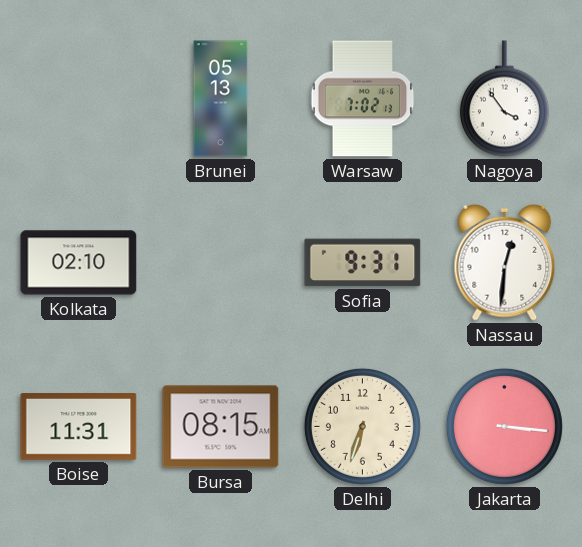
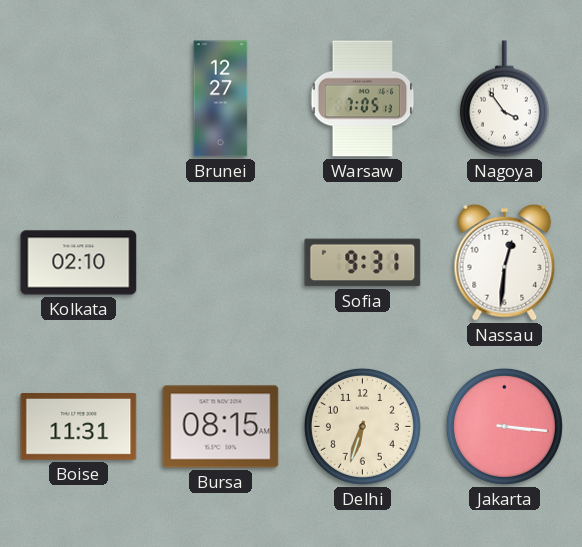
Brunei: 05:13 -> 12:27
Warsaw: 7:02 -> 7:05
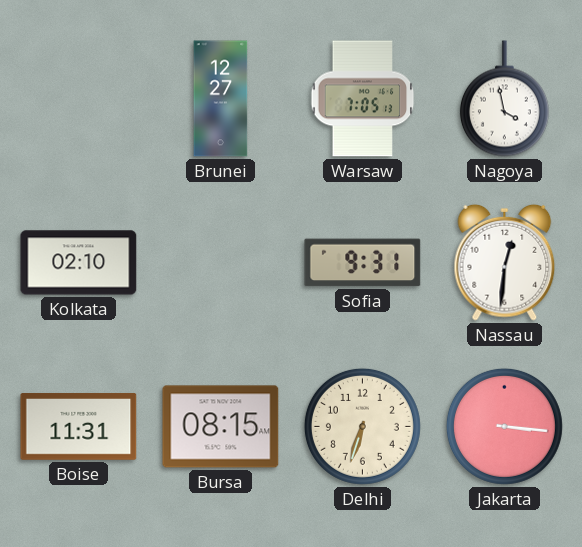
Nagoya: 3:54 -> 3:58
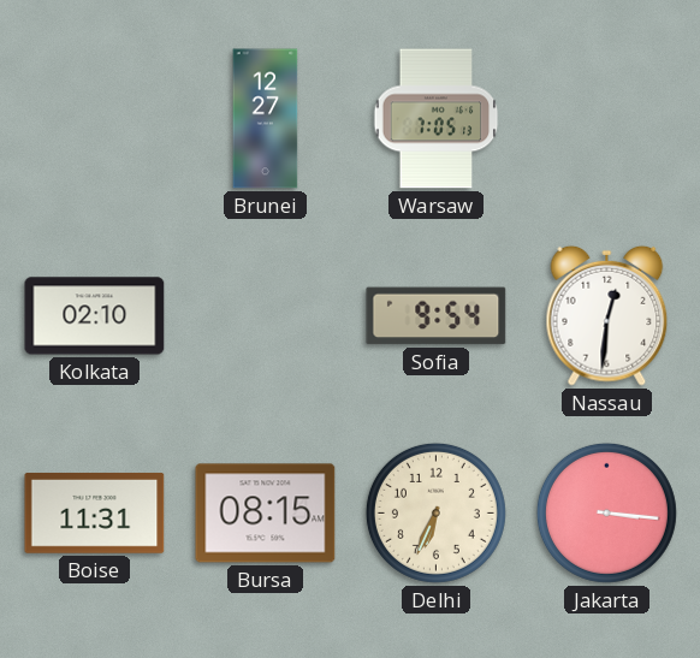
Nagoya: 3:58 -> none
Sofia: 9:31 -> 9:54
Delhi: 6:33 -> 6:34
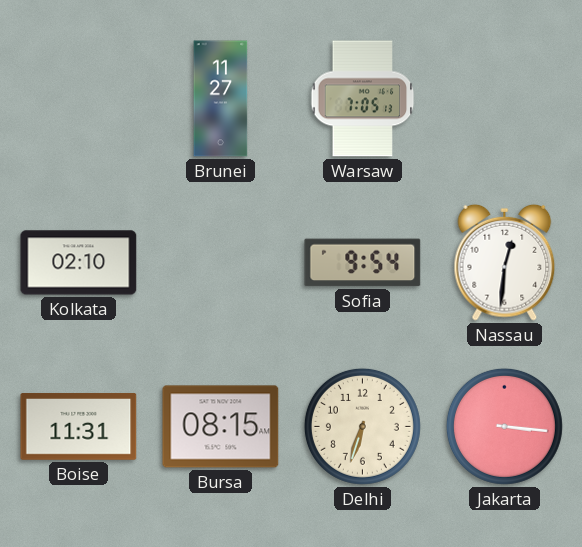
Brunei: 12:27 -> 11:27
Delhi: 6:34 -> 6:33
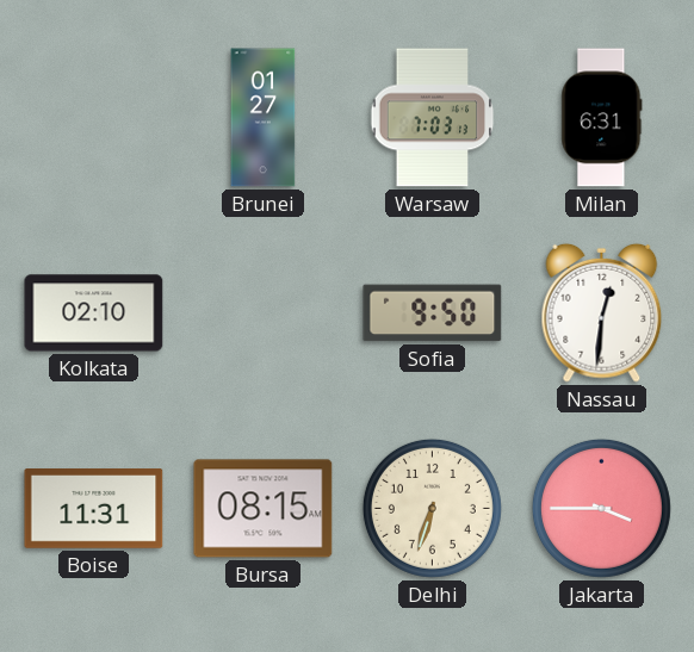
Brunei: 11:27 -> 01:27
Warsaw: 7:05 -> 7:03
Milan: none -> 6:31
Sofia: 9:54 -> 9:50
Jakarta: 3:16 -> 3:45
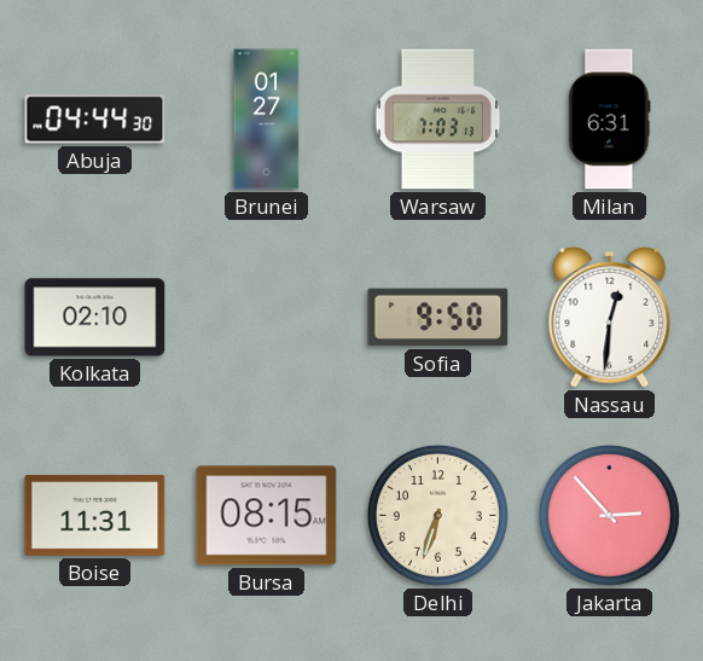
Abuja: none -> 04:44
Jakarta: 3:45 -> 2:53
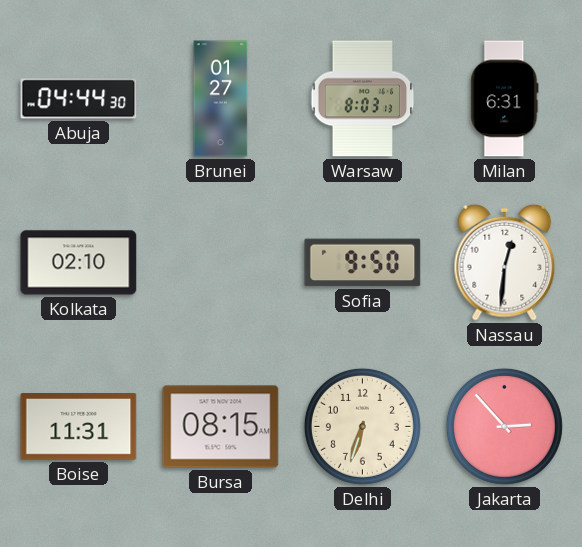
Warsaw: 7:03 -> 8:03
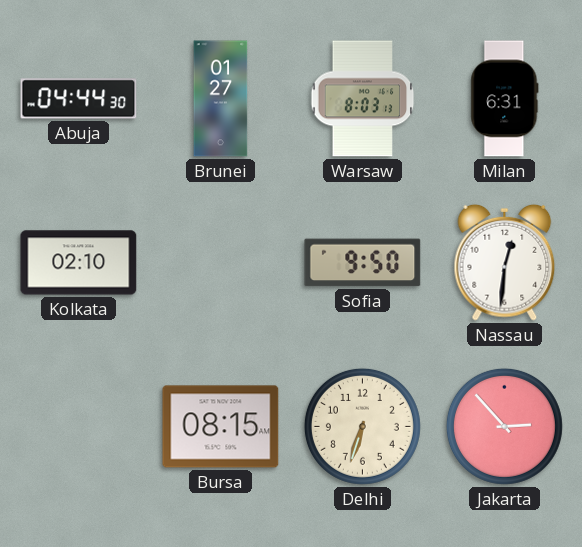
Boise: 11:31 -> none
